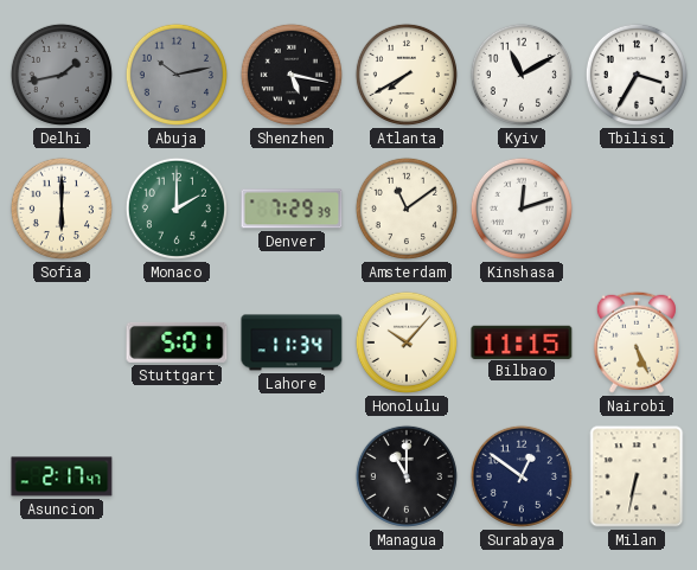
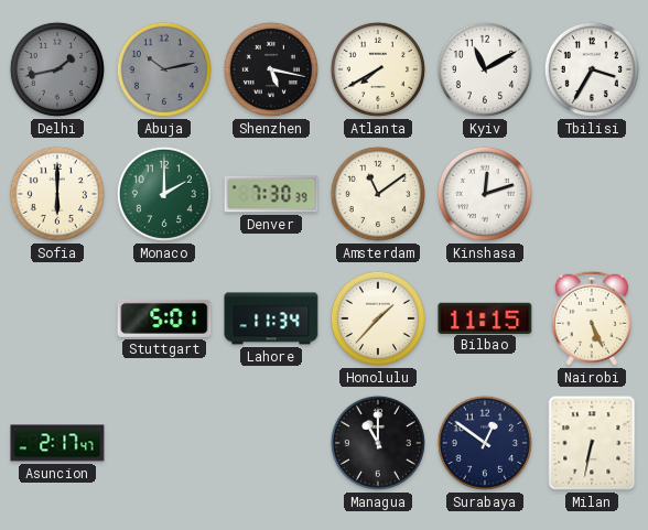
Denver: 7:29 -> 7:30
Honolulu: 10:07 -> 1:37
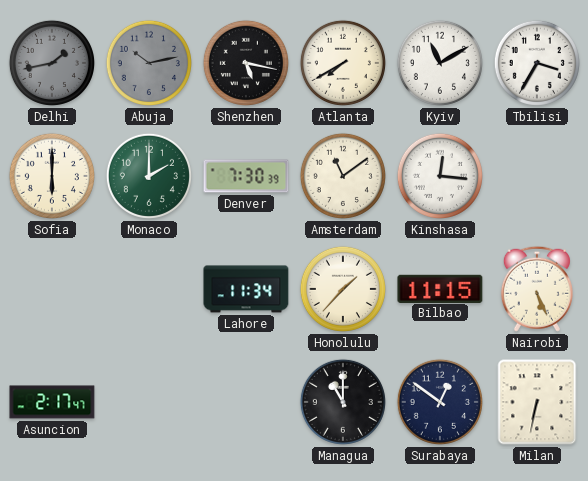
Kinshasa: 12:12 -> 12:16
Stuttgart: 5:01 -> none
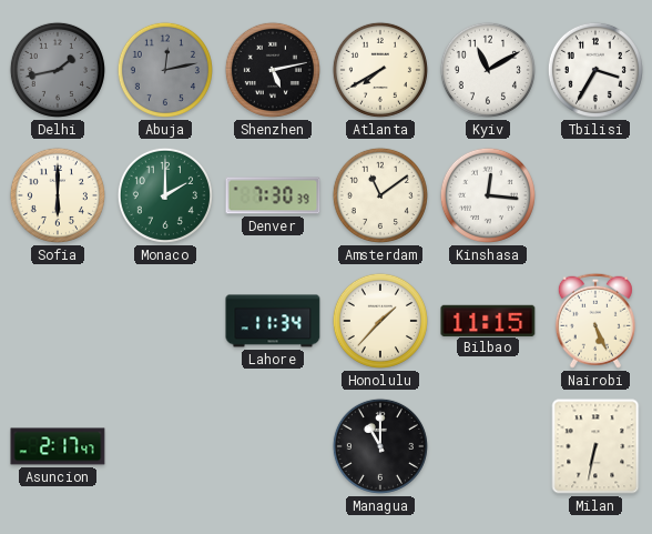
Abuja: 10:13 -> 12:13
Shenzhen: 5:17 -> 5:13
Surabaya: 12:51 -> none
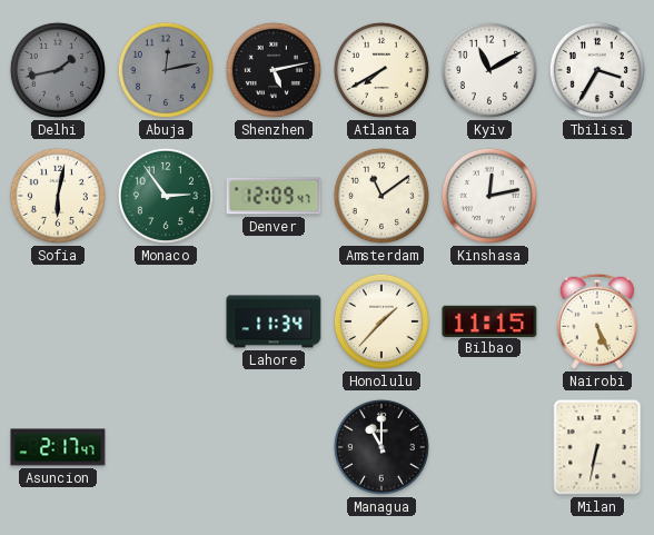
Sofia: 6:00 -> 6:02
Monaco: 2:00 -> 2:54
Denver: 7:30 -> 12:09
Kinshasa: 12:16 -> 12:13
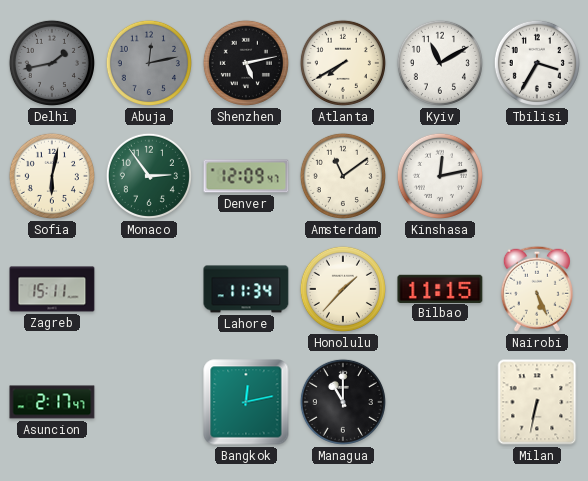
Zagreb: none -> 15:11
Bangkok: none -> 12:13
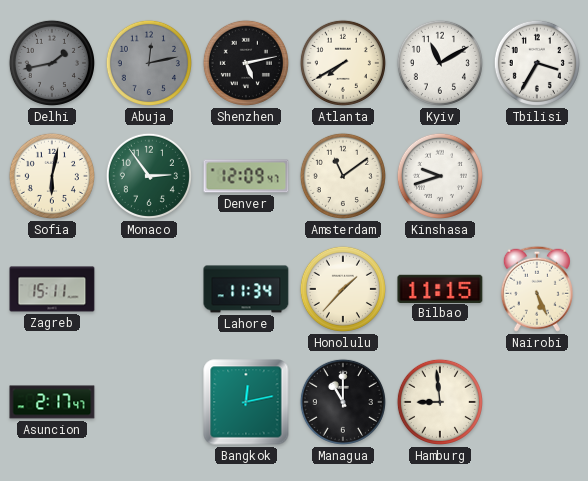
Kinshasa: 12:13 -> 9:42
Hamburg: none -> 8:59
Milan: 6:32 -> none
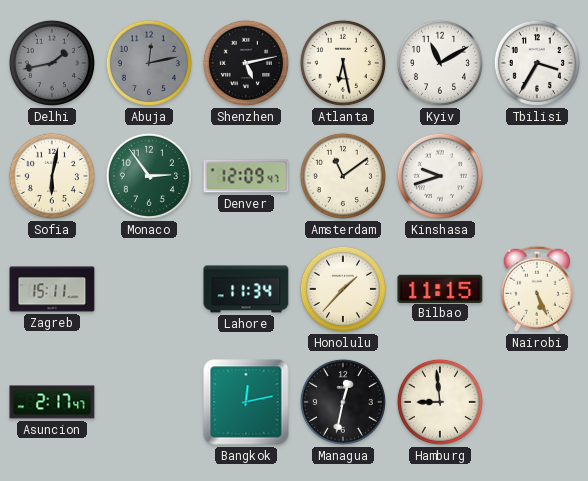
Atlanta: 7:40 -> 6:28
Managua: 11:00 -> 12:32
